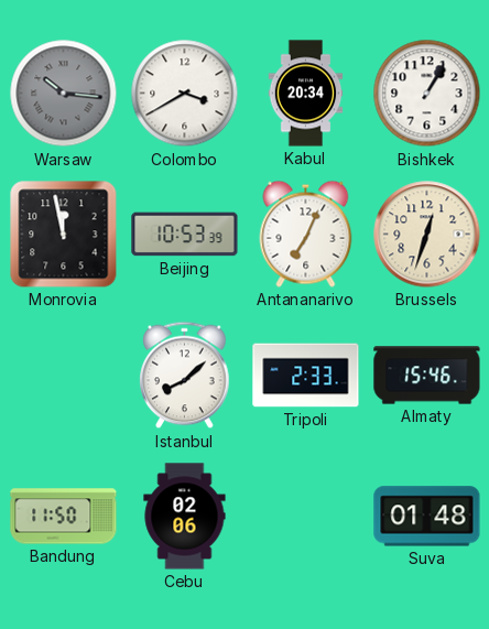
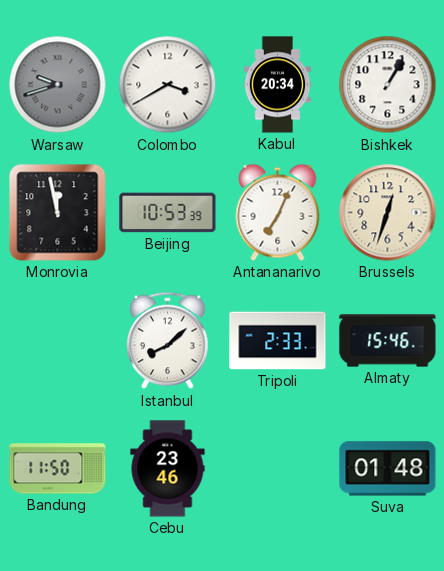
Warsaw: 10:16 -> 9:42
Cebu: 02:06 -> 23:46
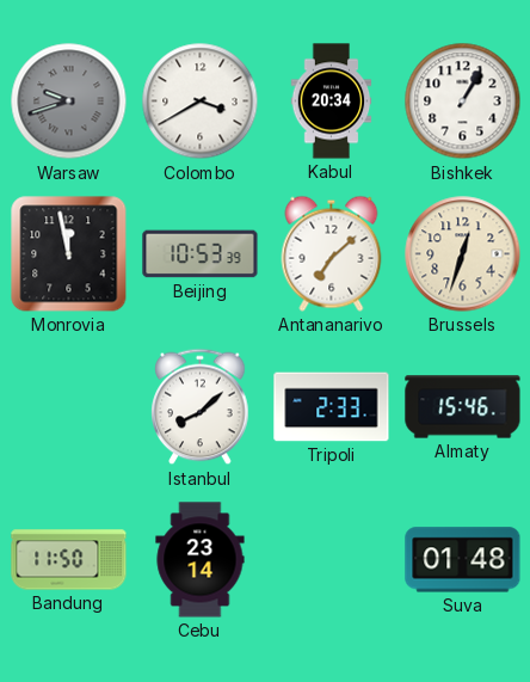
Antananarivo: 7:04 -> 7:08
Cebu: 23:46 -> 23:14
